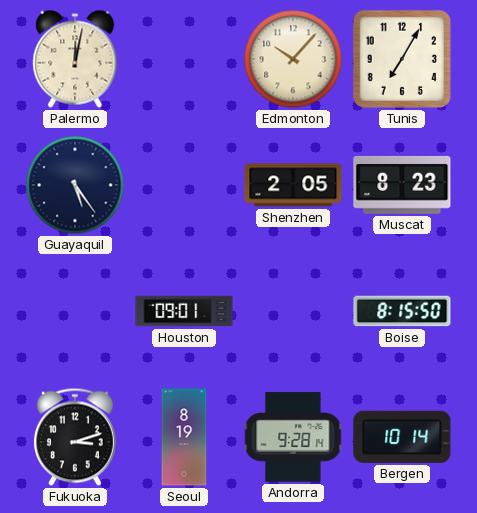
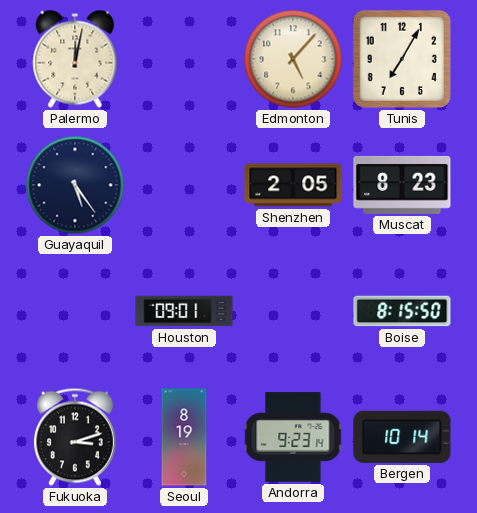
Edmonton: 10:07 -> 5:07
Andorra: 9:28 -> 9:23
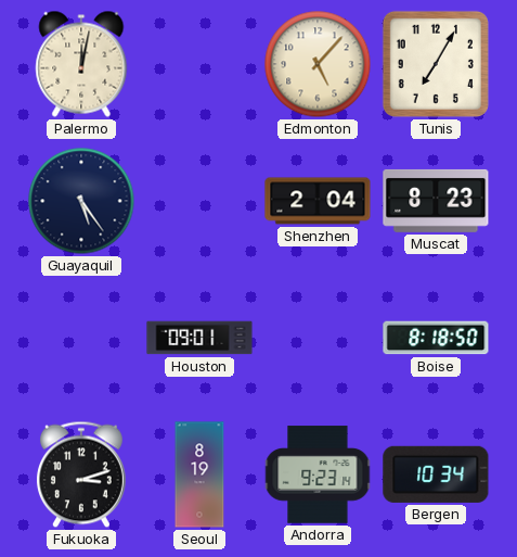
Shenzhen: 2:05 -> 2:04
Boise: 8:15 -> 8:18
Bergen: 10:14 -> 10:34
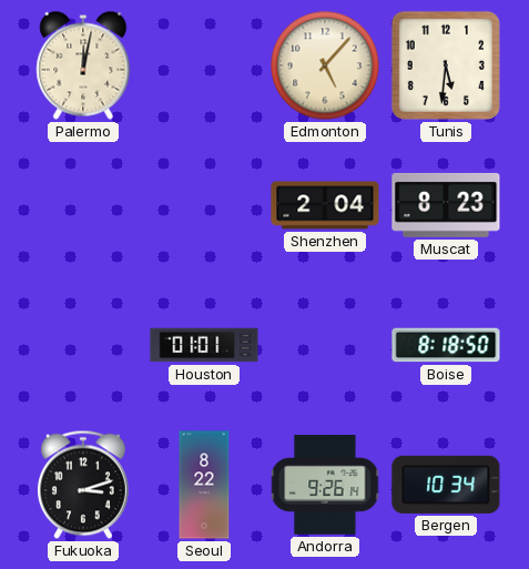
Tunis: 7:05 -> 5:31
Guayaquil: 5:24 -> none
Houston: 09:01 -> 01:01
Seoul: 8:19 -> 8:22
Andorra: 9:23 -> 9:26
